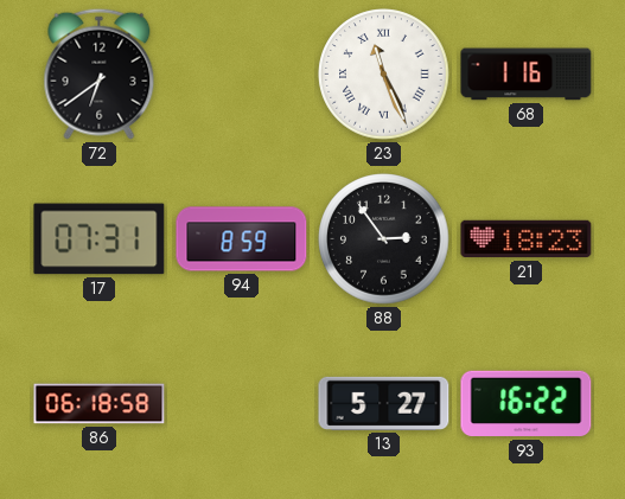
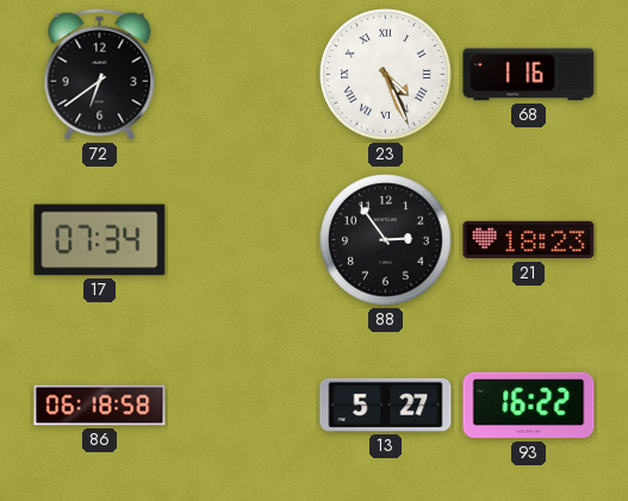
23: 11:26 -> 4:26
17: 07:31 -> 07:34
94: 8:59 -> none
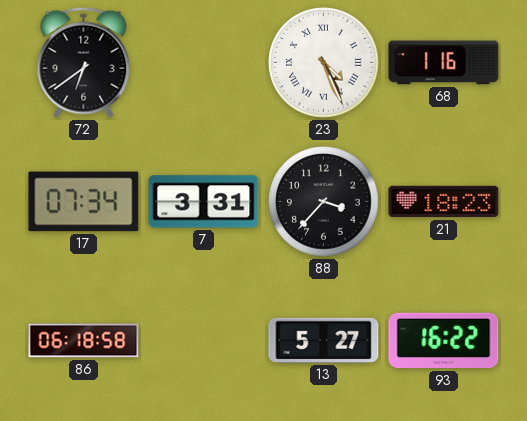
7: none -> 3:31
88: 2:54 -> 3:37
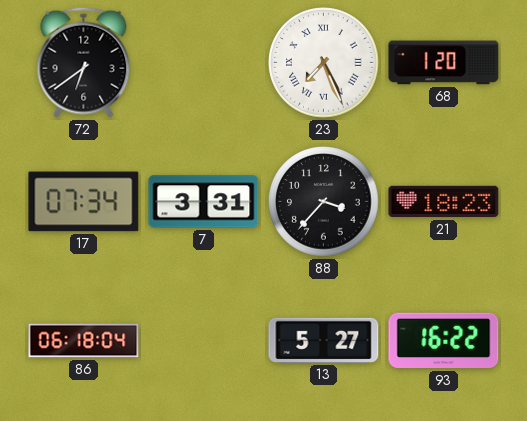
23: 4:26 -> 7:26
68: 1:16 -> 1:20
86: 06:18:58 -> 06:18:04
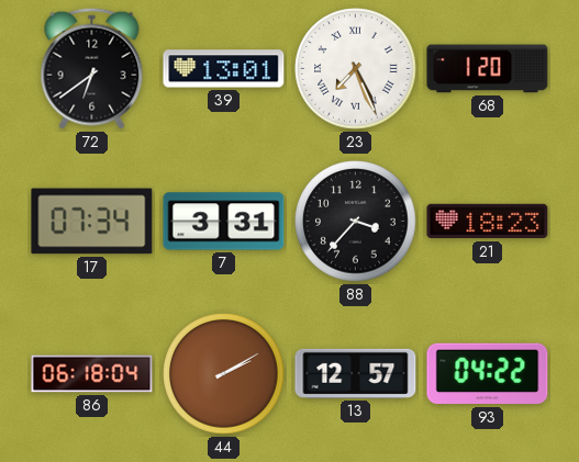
39: none -> 13:01
44: none -> 2:10
13: 5:27 -> 12:57
93: 16:22 -> 04:22
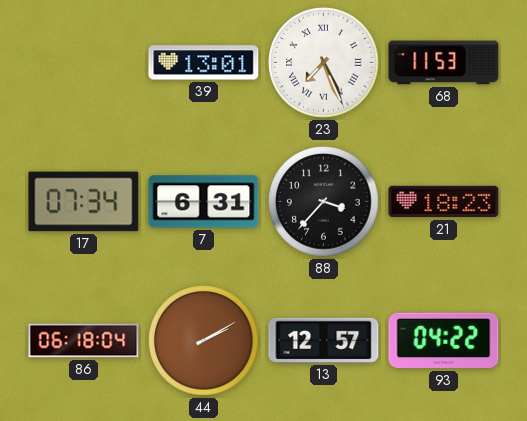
72: 6:39 -> none
68: 1:20 -> 11:53
7: 3:31 -> 6:31
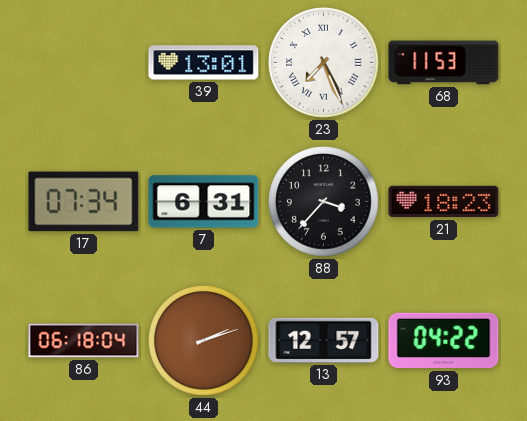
44: 2:10 -> 2:12
